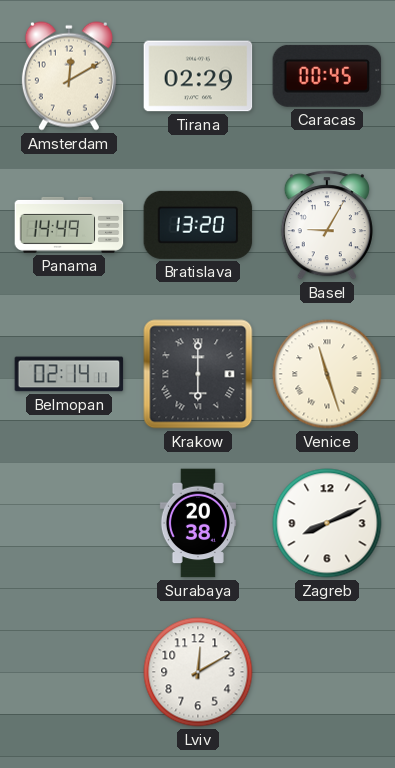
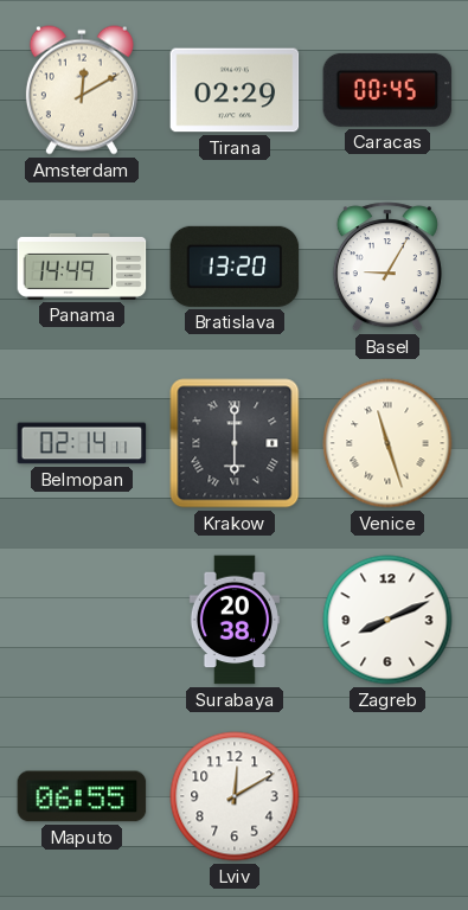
Maputo: none -> 06:55
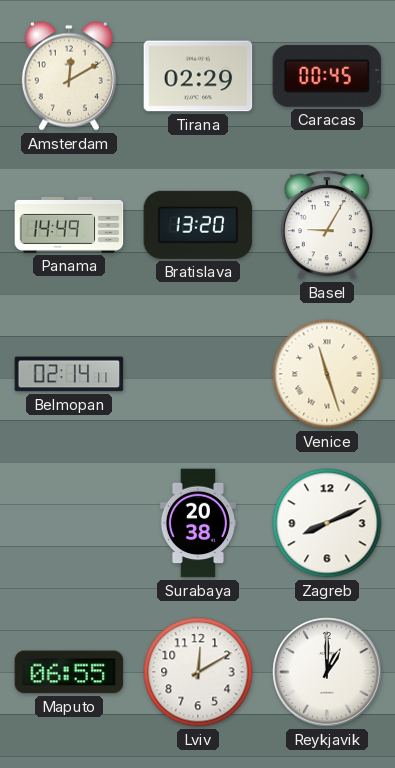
Krakow: 6:00 -> none
Reykjavik: none -> 1:00
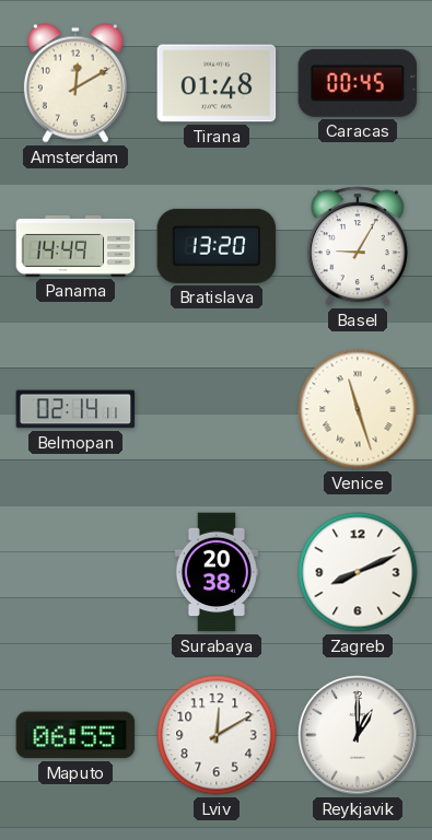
Tirana: 02:29 -> 01:48
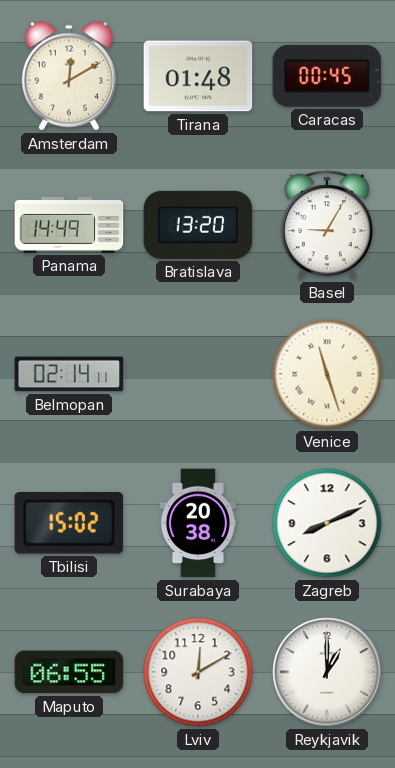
Tbilisi: none -> 15:02
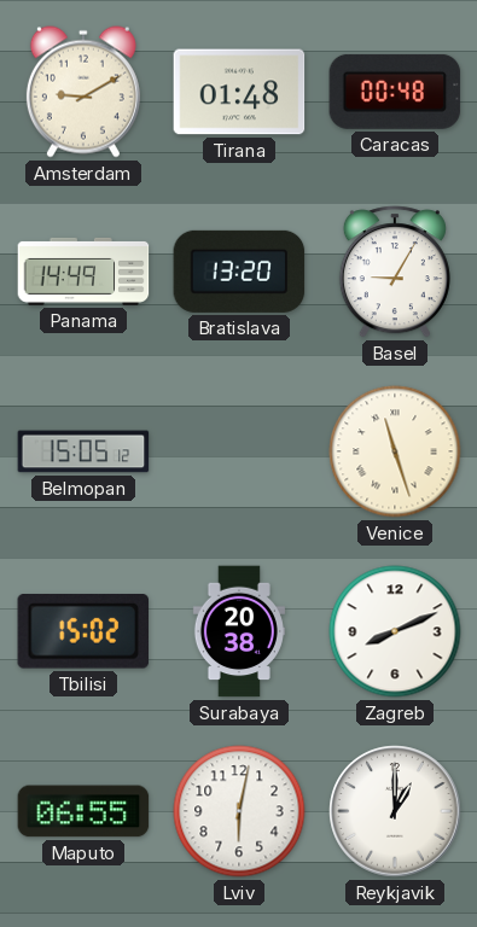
Amsterdam: 12:10 -> 9:10
Caracas: 00:45 -> 00:48
Belmopan: 02:14 -> 15:05
Lviv: 12:10 -> 6:02
